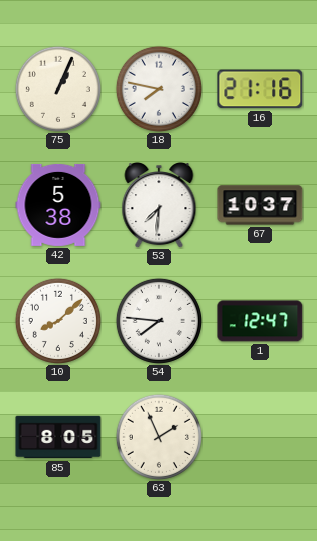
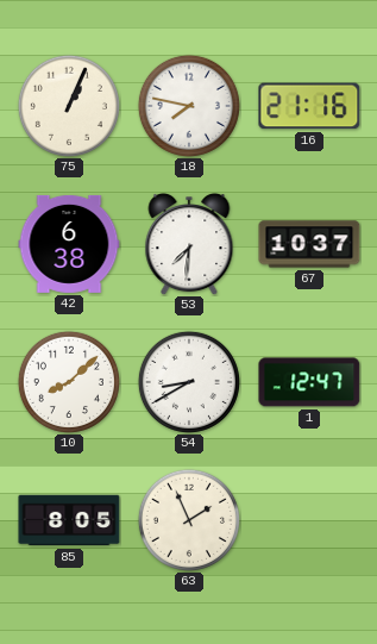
42: 5:38 -> 6:38
54: 7:46 -> 8:40
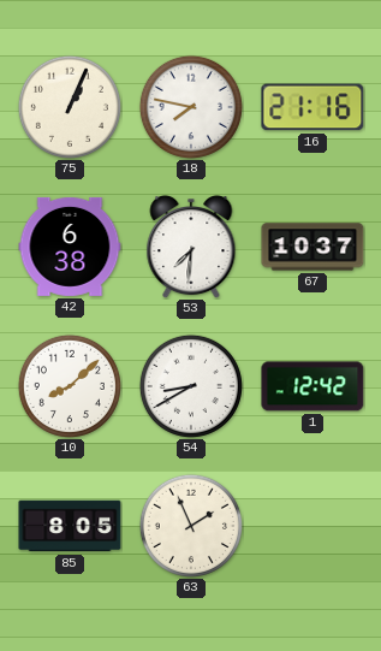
1: 12:47 -> 12:42
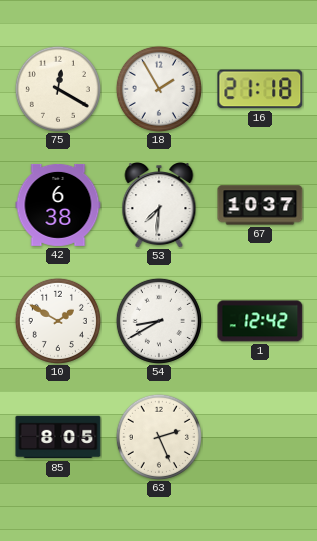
75: 1:04 -> 12:20
18: 7:47 -> 1:55
16: 21:16 -> 21:18
10: 8:08 -> 1:50
63: 1:56 -> 2:26
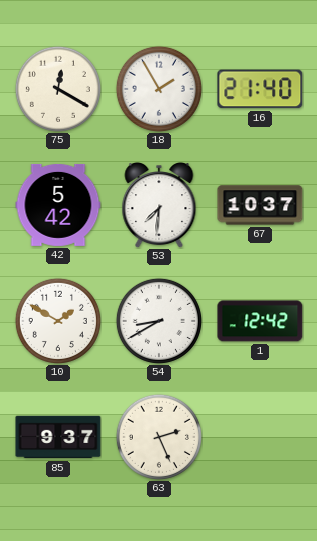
16: 21:18 -> 21:40
42: 6:38 -> 5:42
85: 8:05 -> 9:37
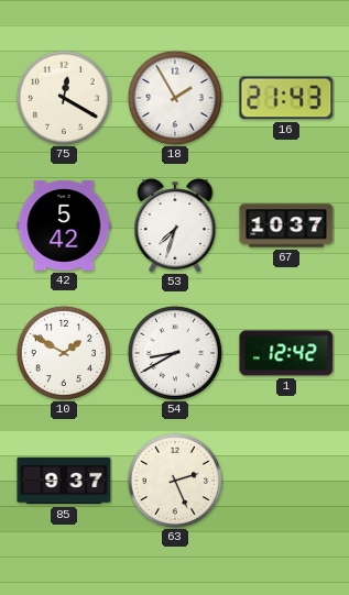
16: 21:40 -> 21:43
53: 7:31 -> 7:33
